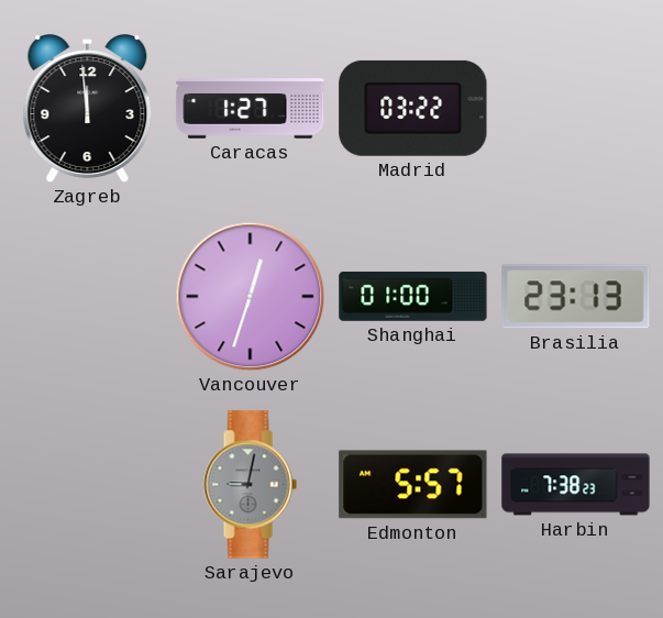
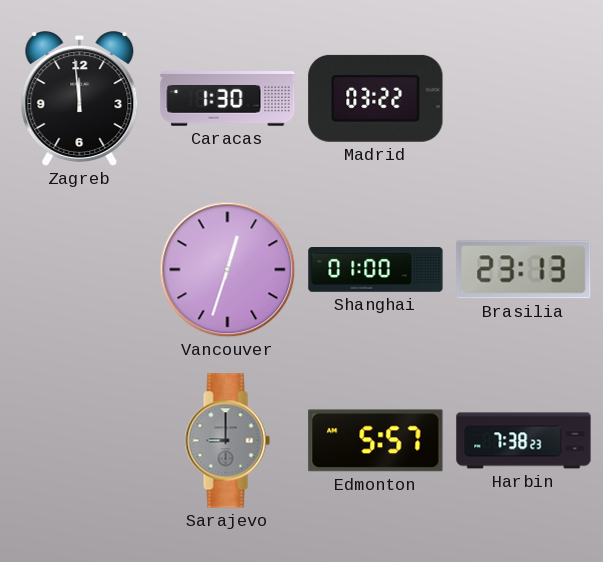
Caracas: 1:27 -> 1:30
Sarajevo: 9:02 -> 9:00
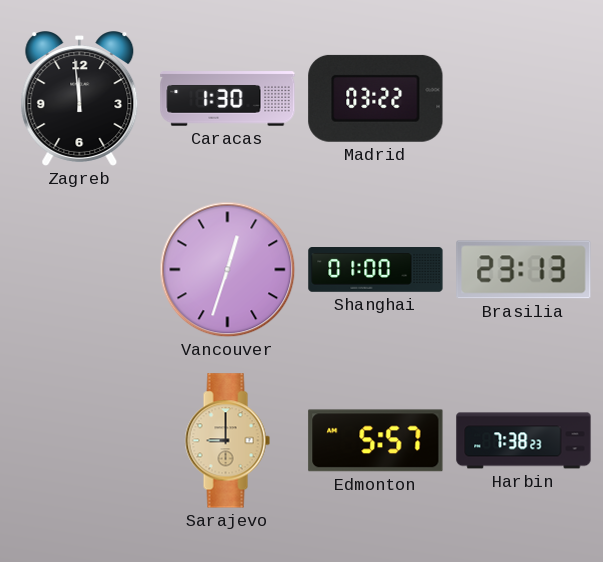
Sarajevo dial: grey -> champagne
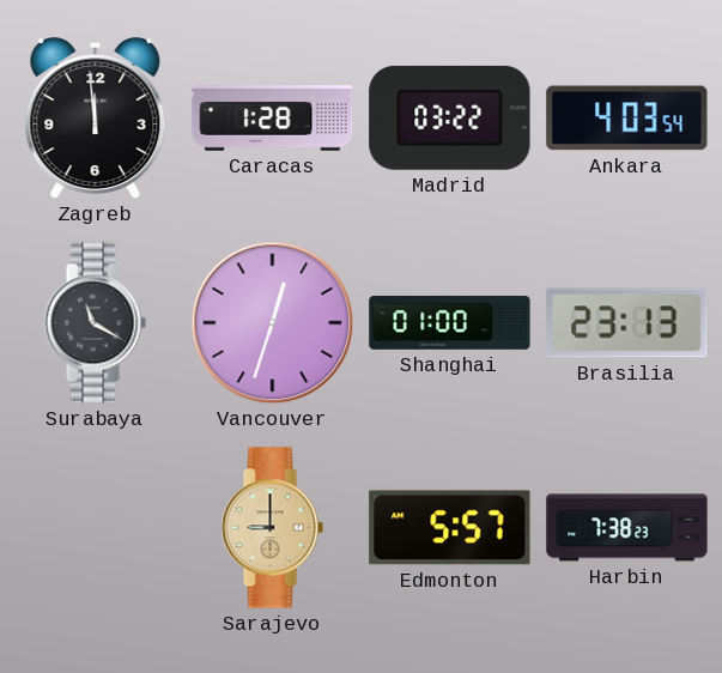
Caracas: 1:30 -> 1:28
Ankara: none -> 4:03
Surabaya: none -> 11:20
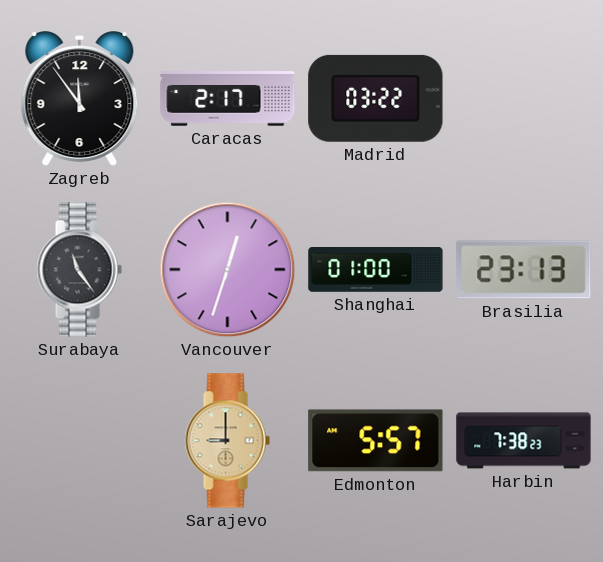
Zagreb: 11:59 -> 11:54
Caracas: 1:28 -> 2:17
Ankara: 4:03 -> none
Surabaya: 11:20 -> 11:24
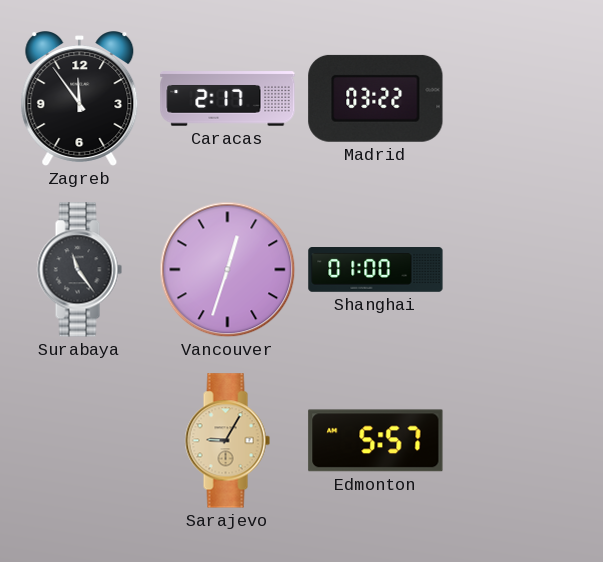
Brasilia: 23:13 -> none
Sarajevo: 9:00 -> 9:05
Harbin: 7:38 -> none
